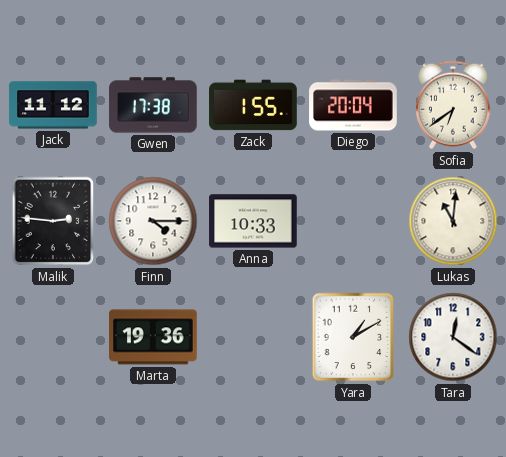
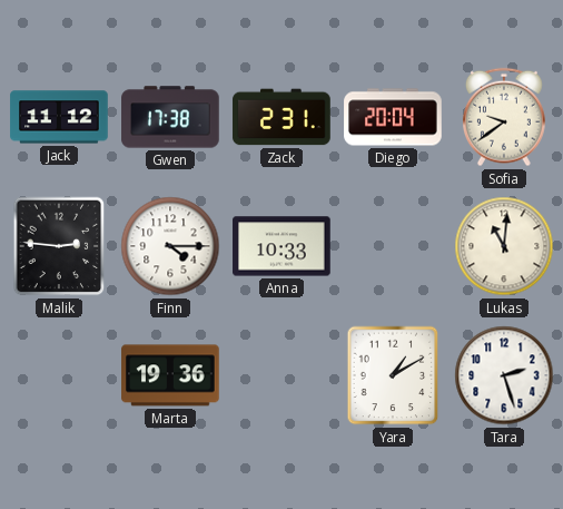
Zack: 1:55 -> 2:31
Sofia: 6:39 -> 9:39
Tara: 12:21 -> 2:27
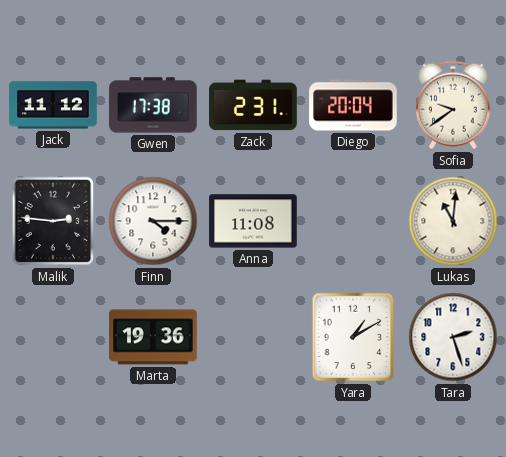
Anna: 10:33 -> 11:08
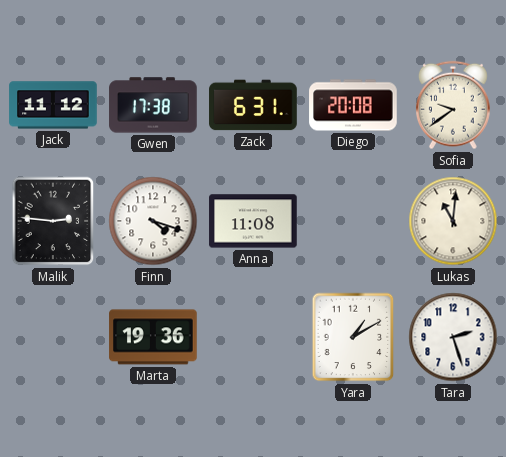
Zack: 2:31 -> 6:31
Diego: 20:04 -> 20:08
Finn: 4:15 -> 4:18
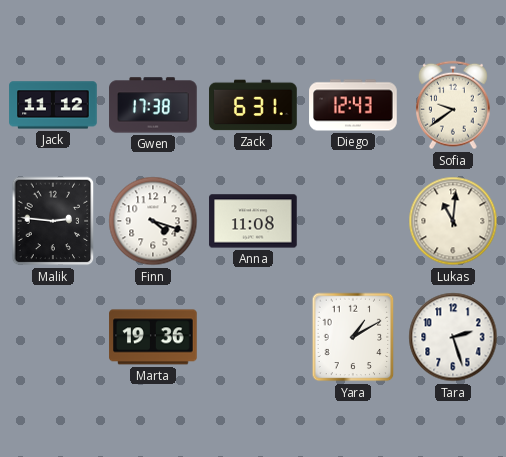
Diego: 20:08 -> 12:43
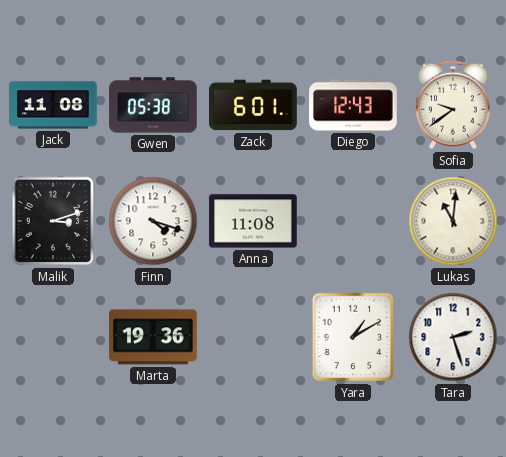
Jack: 11:12 -> 11:08
Gwen: 17:38 -> 05:38
Zack: 6:31 -> 6:01
Malik: 2:46 -> 3:12
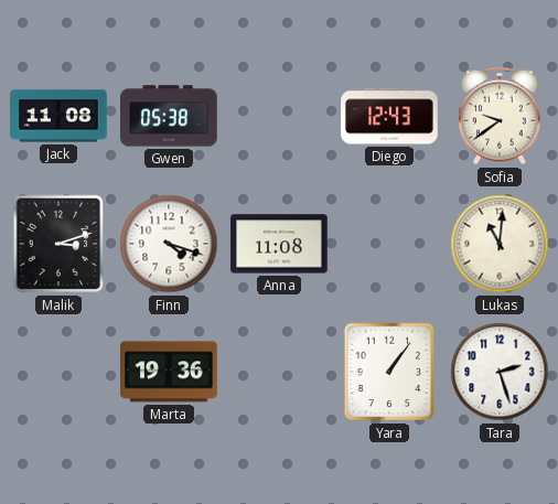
Zack: 6:01 -> none
Yara: 1:10 -> 1:06
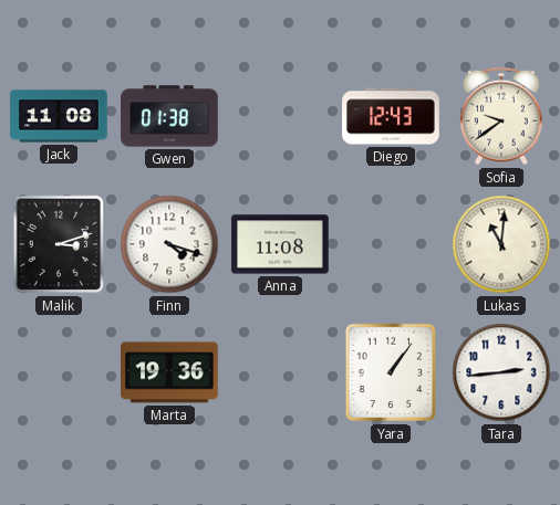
Gwen: 05:38 -> 01:38
Tara: 2:27 -> 2:44
